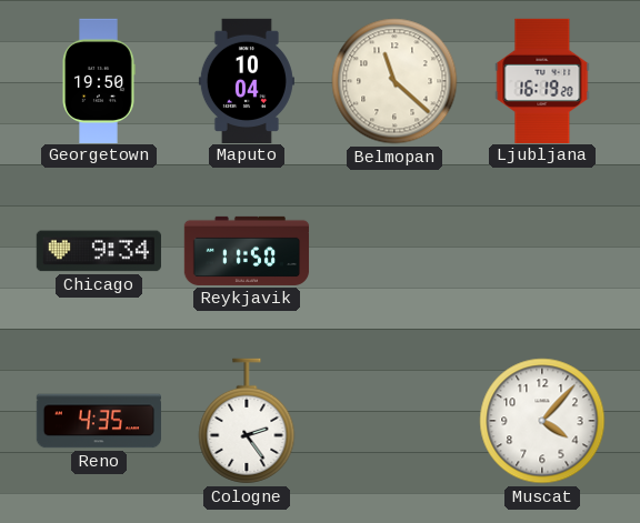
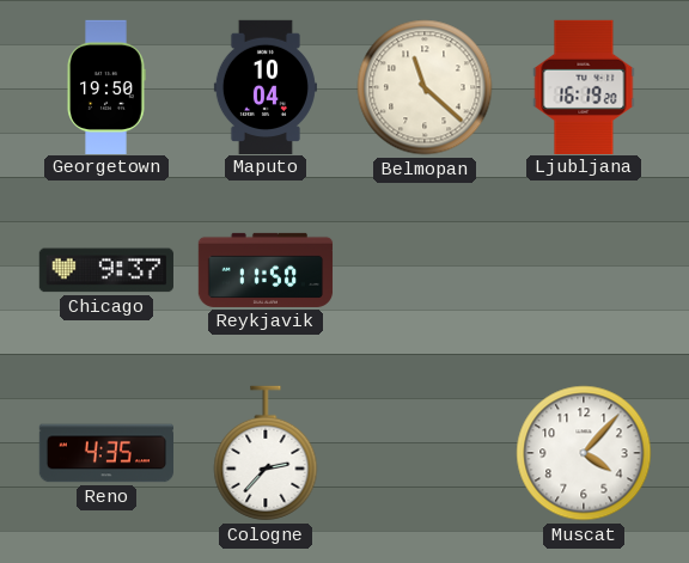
Chicago: 9:34 -> 9:37
Cologne: 2:24 -> 2:37
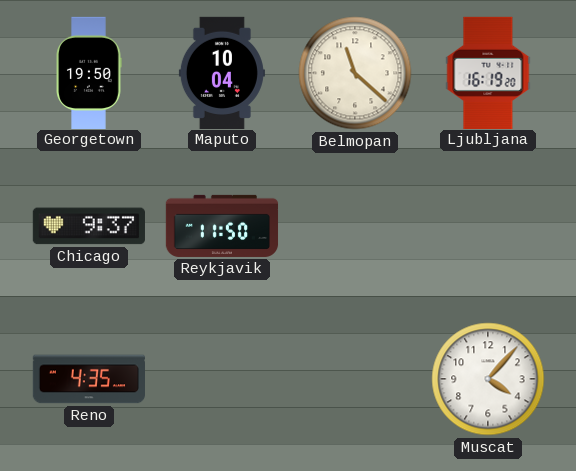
Cologne: 2:37 -> none
